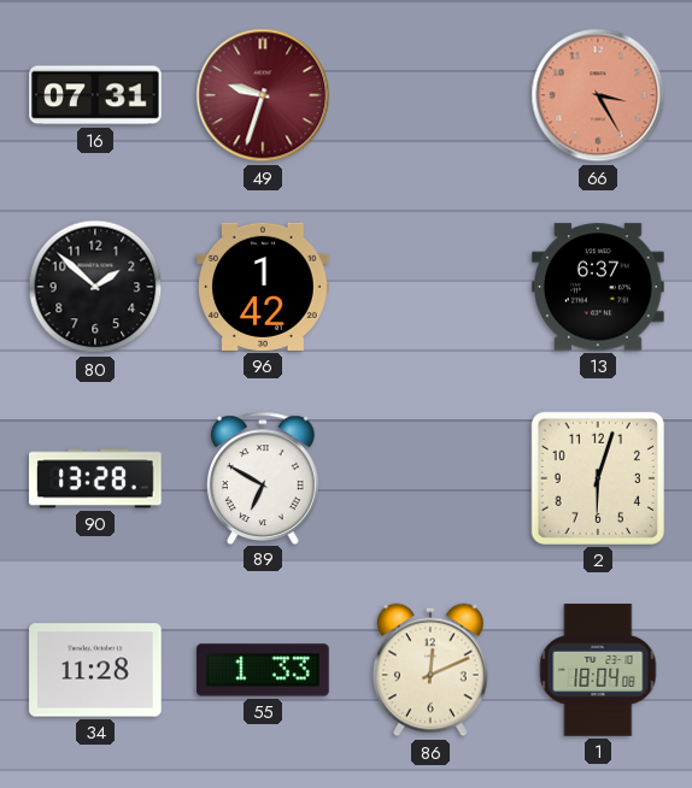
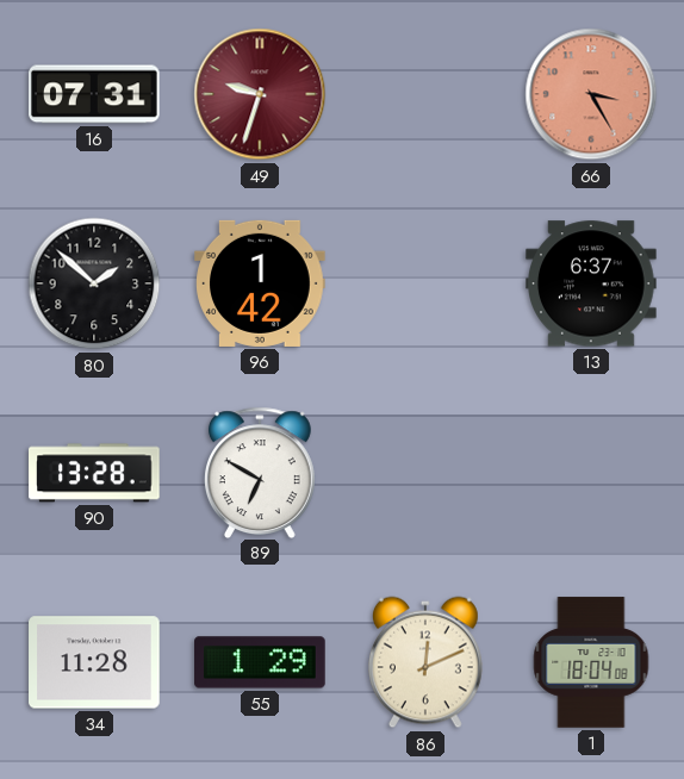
2: 6:03 -> none
55: 1:33 -> 1:29
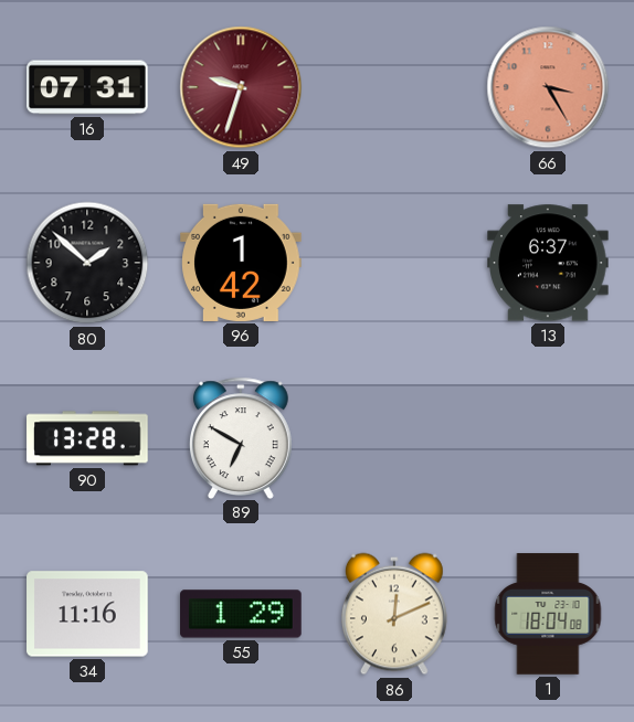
34: 11:28 -> 11:16
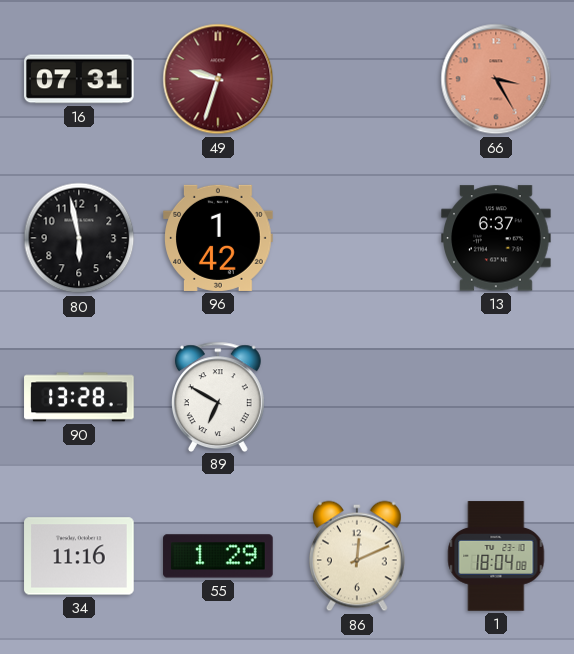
80: 1:52 -> 5:58
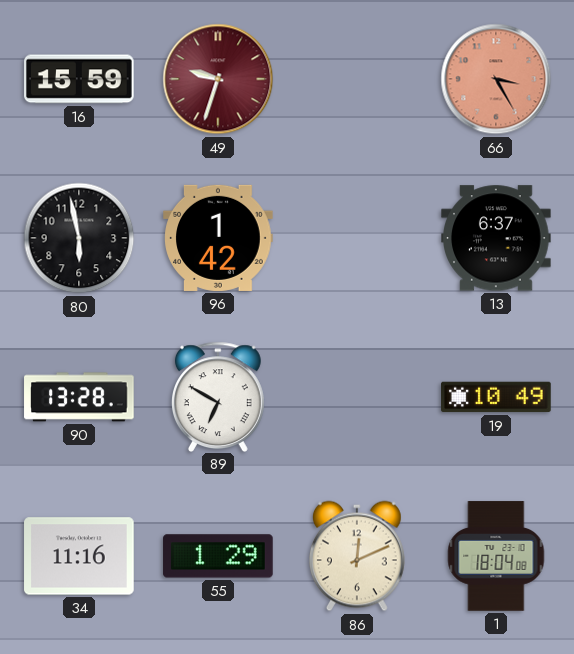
16: 07:31 -> 15:59
19: none -> 10:49
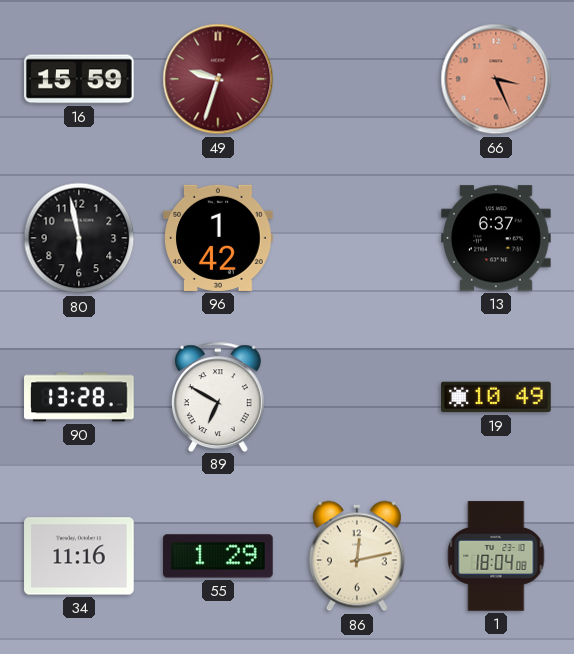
66: 3:25 -> 3:26
86: 12:11 -> 12:13
